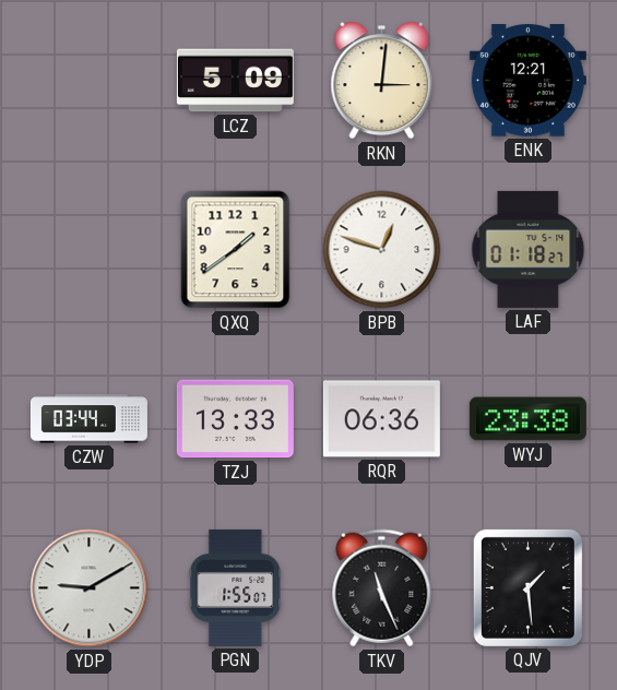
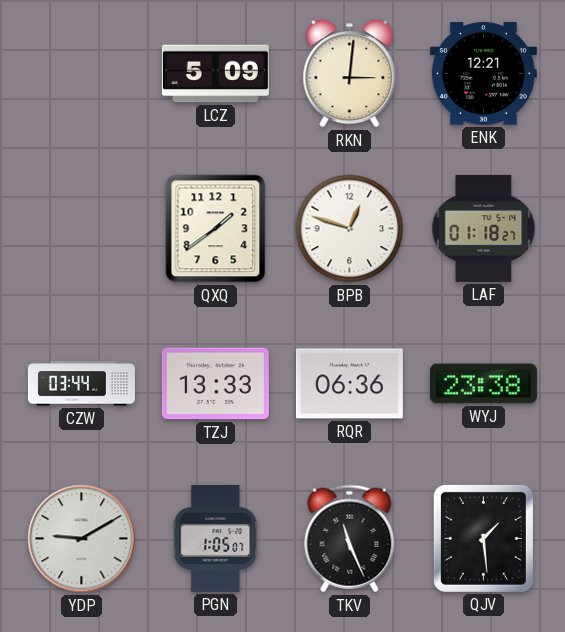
PGN: 1:55 -> 1:05
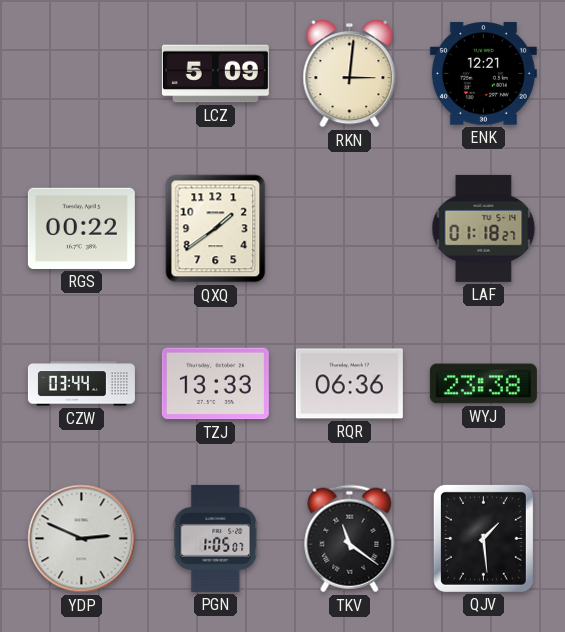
RGS: none -> 00:22
BPB: 12:48 -> none
YDP: 9:10 -> 2:49
TKV: 11:26 -> 11:21
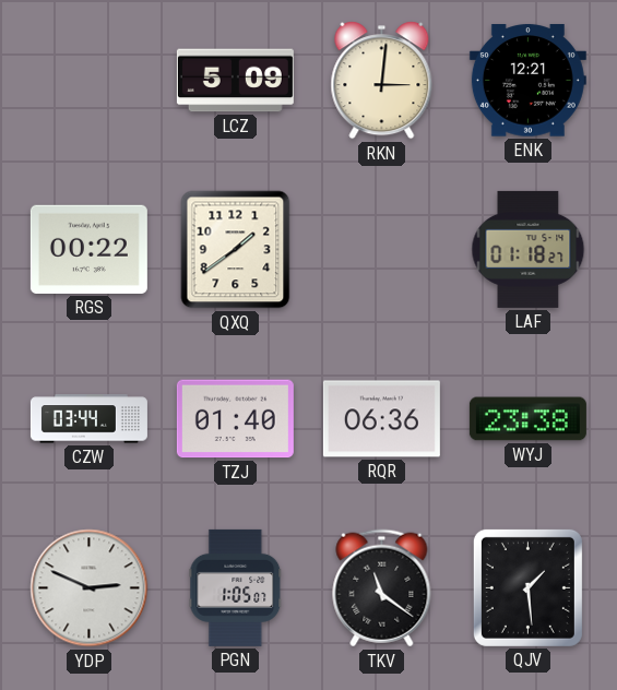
TZJ: 13:33 -> 01:40
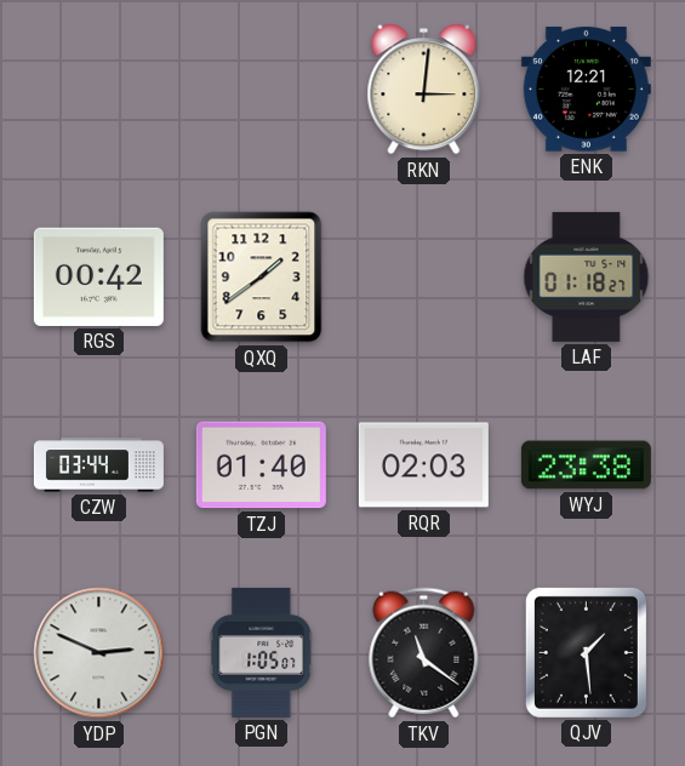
LCZ: 5:09 -> none
RGS: 00:22 -> 00:42
RQR: 06:36 -> 02:03
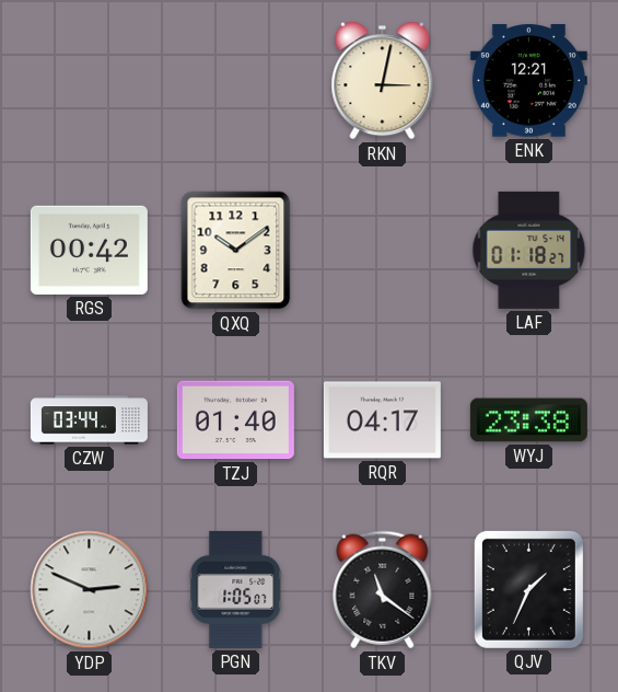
RKN: 3:01 -> 3:02
QXQ: 1:39 -> 10:09
RQR: 02:03 -> 04:17
QJV: 1:29 -> 1:34
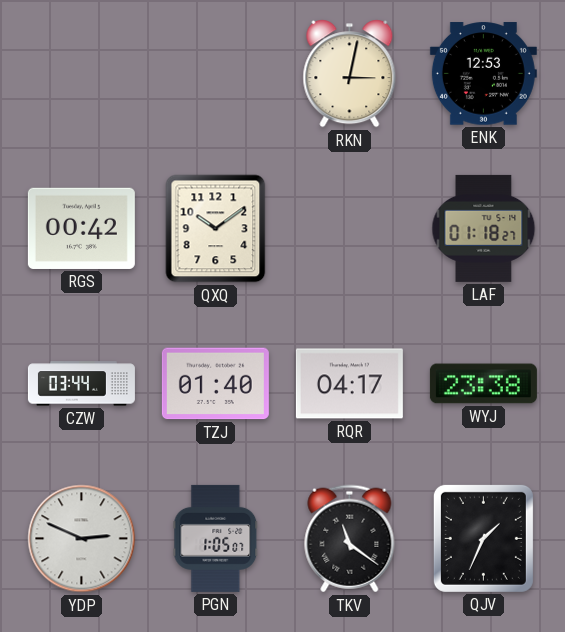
ENK: 12:21 -> 12:53
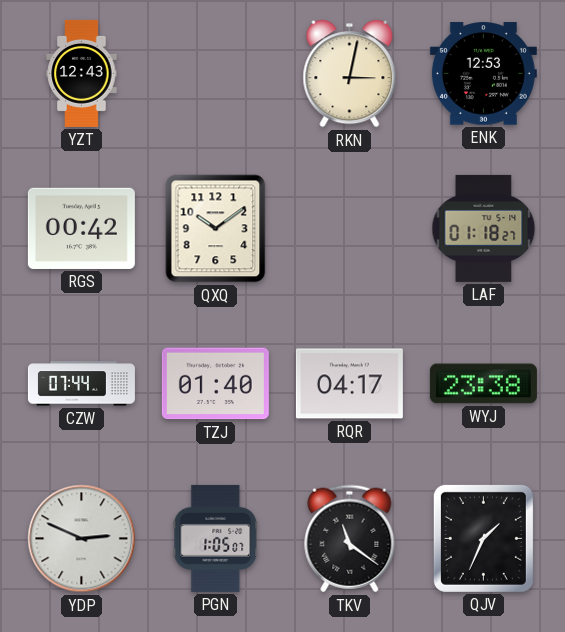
YZT: none -> 12:43
CZW: 03:44 -> 07:44
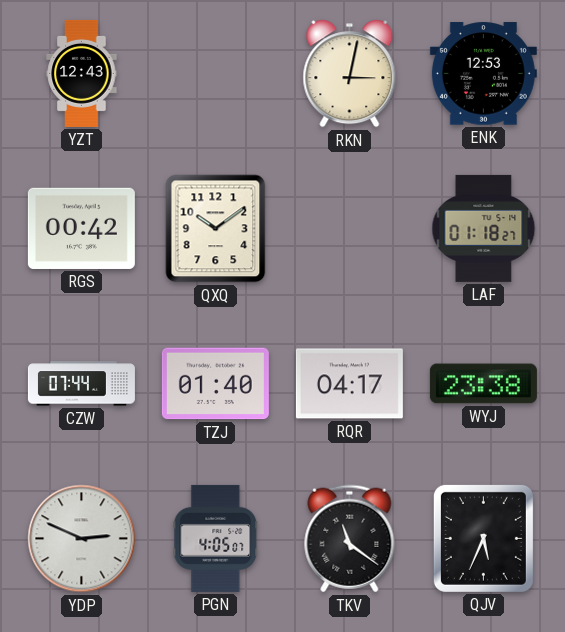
PGN: 1:05 -> 4:05
QJV: 1:34 -> 5:34
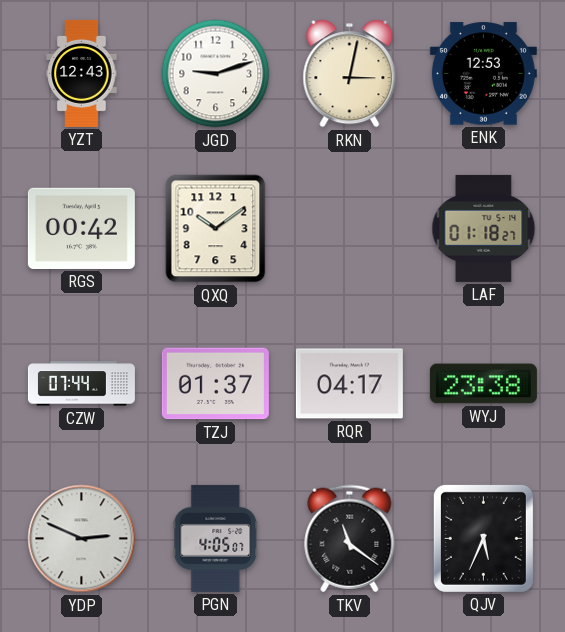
JGD: none -> 9:12
TZJ: 01:40 -> 01:37
